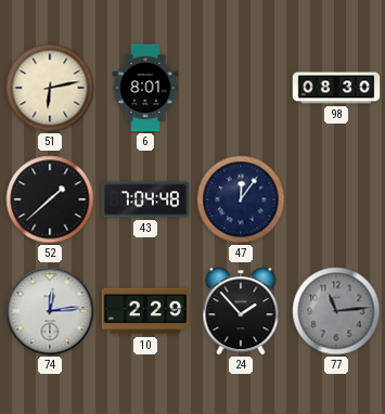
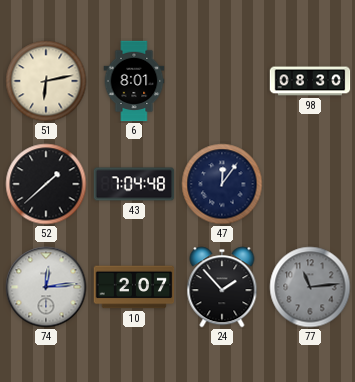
10: 2:29 -> 2:07
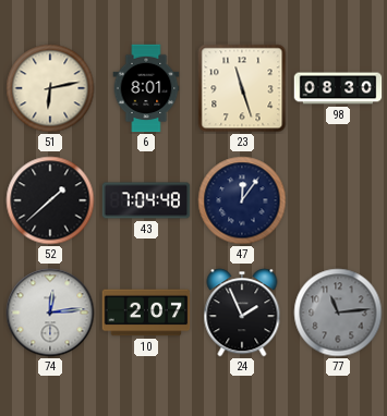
23: none -> 11:27
24: 1:53 -> 1:56
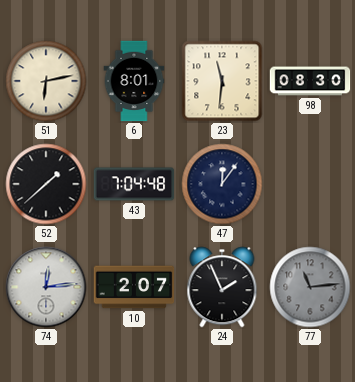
23: 11:27 -> 11:31
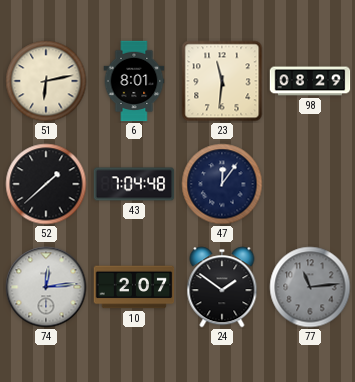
98: 08:30 -> 08:29
24: 1:56 -> 1:51
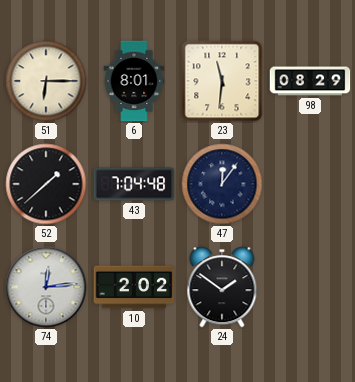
51: 6:13 -> 6:15
10: 2:07 -> 2:02
77: 11:14 -> none
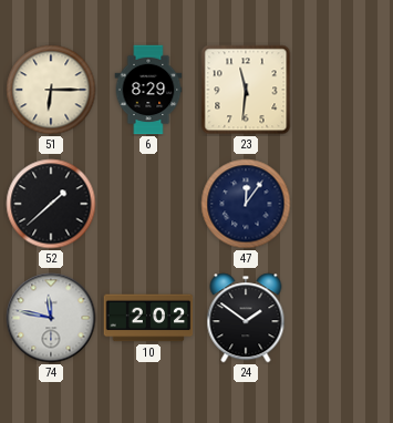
6: 8:01 -> 8:29
98: 08:29 -> none
43: 7:04 -> none
74: 12:14 -> 11:47
